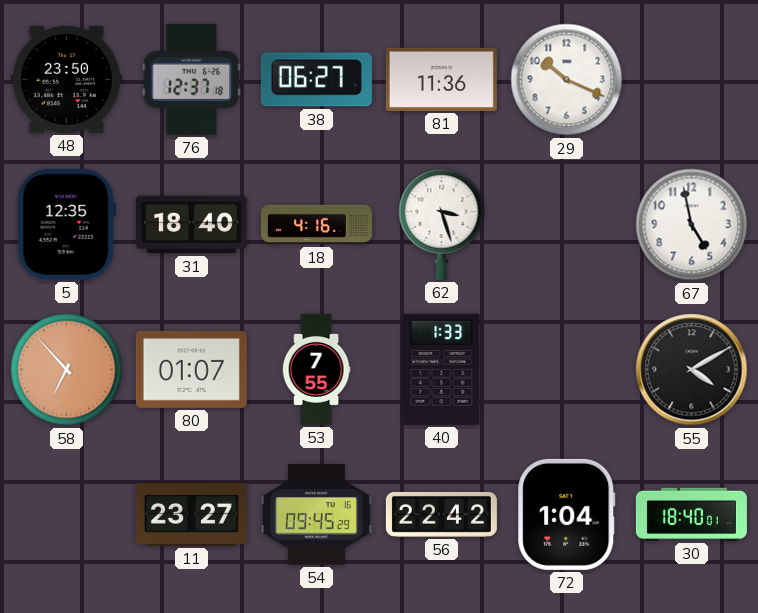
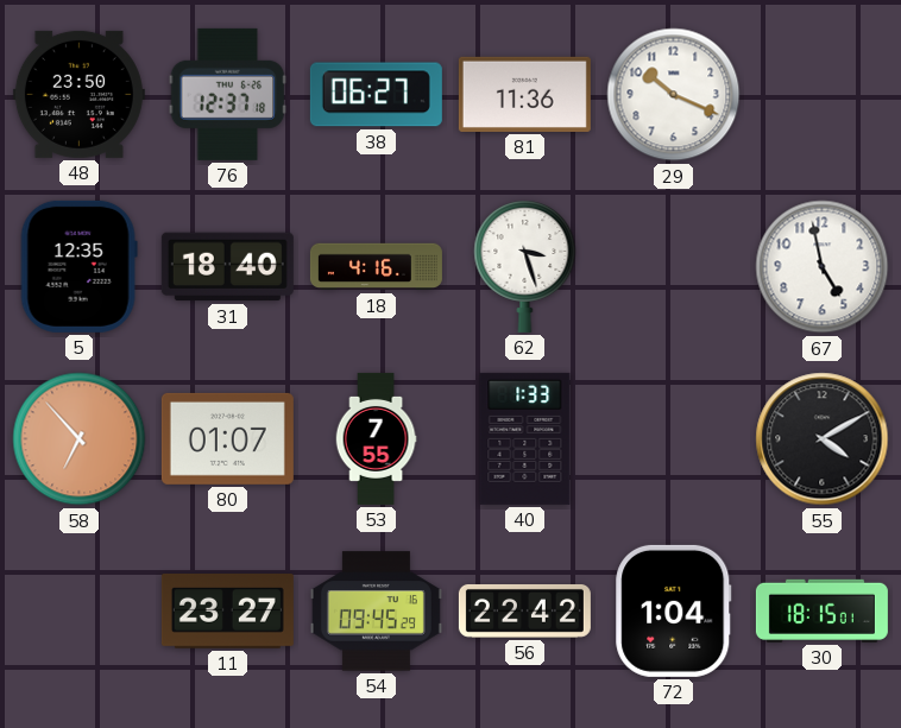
30: 18:40 -> 18:15
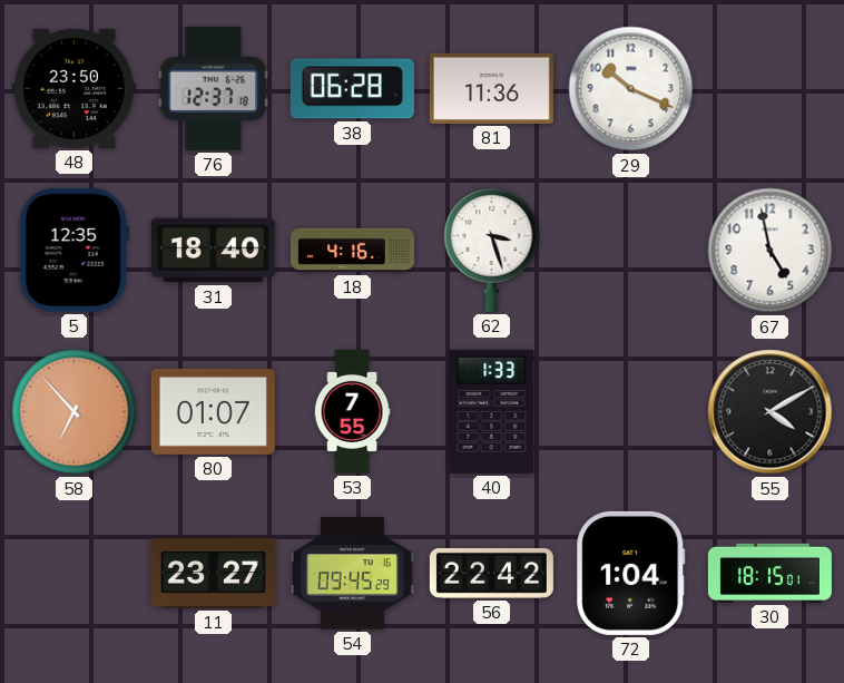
38: 06:27 -> 06:28
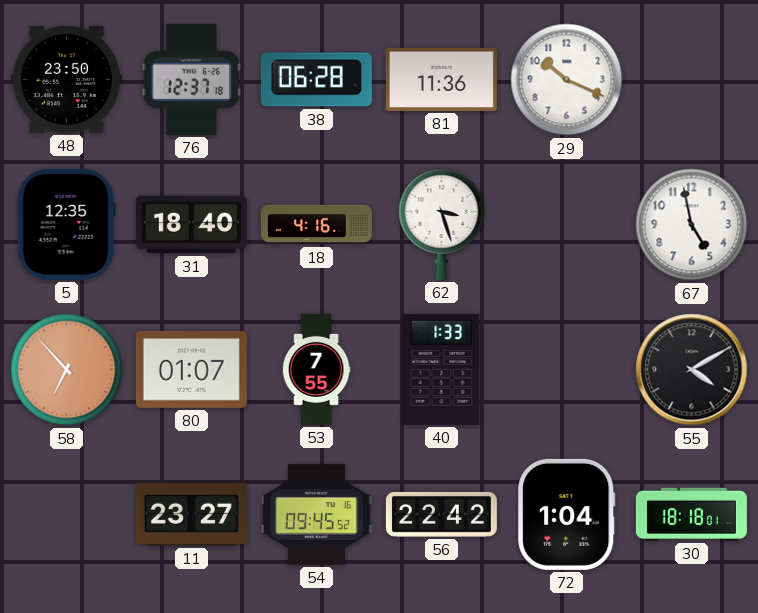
54: 09:45:29 -> 09:45:52
30: 18:15 -> 18:18
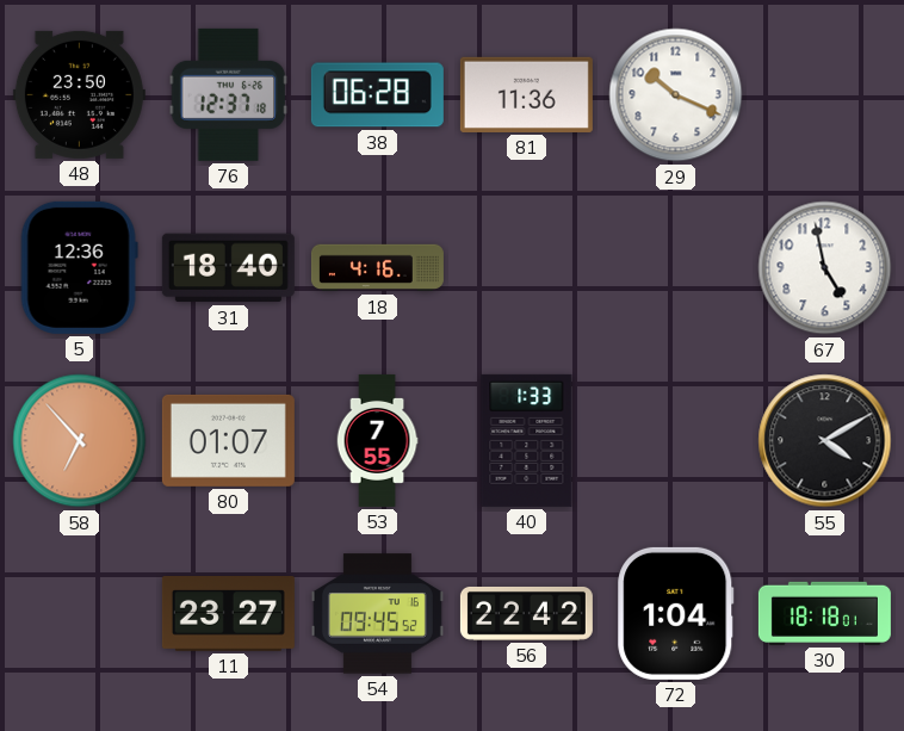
5: 12:35 -> 12:36
62: 3:27 -> none
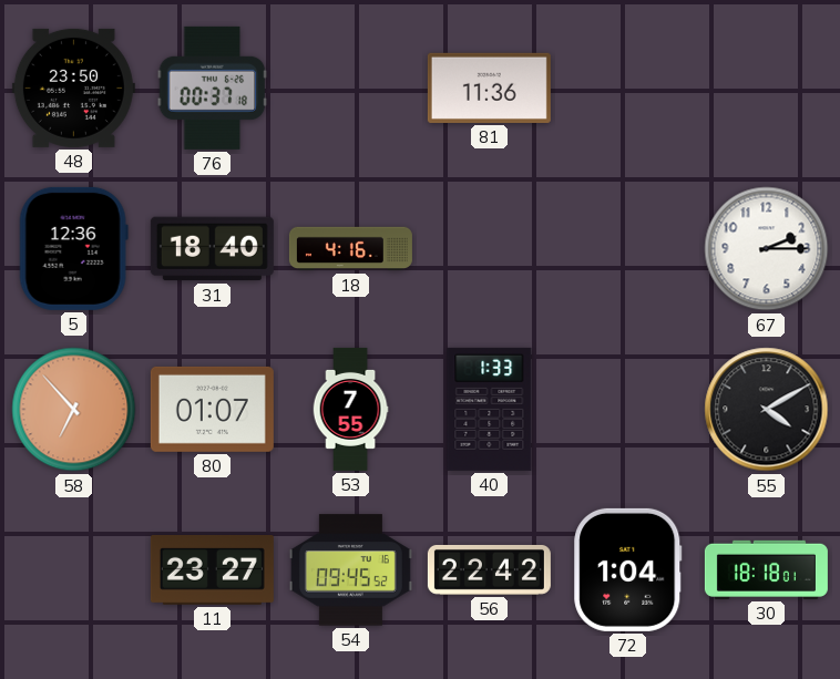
76: 12:37 -> 00:37
38: 06:28 -> none
29: 10:19 -> none
67: 4:58 -> 2:15
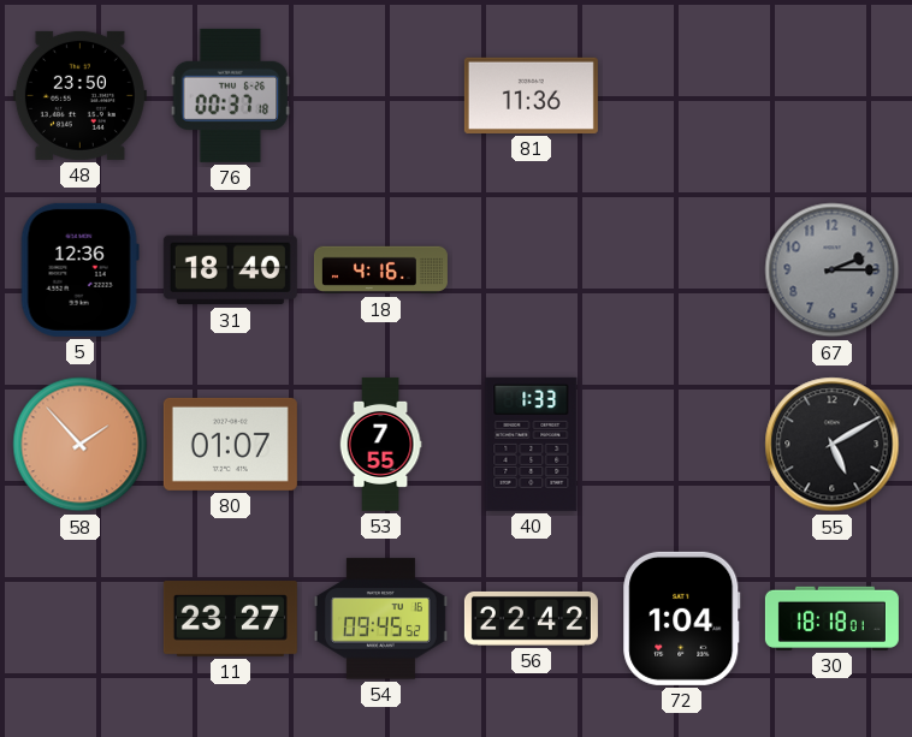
67 dial: white -> grey
58: 6:53 -> 1:53
55: 4:10 -> 5:10
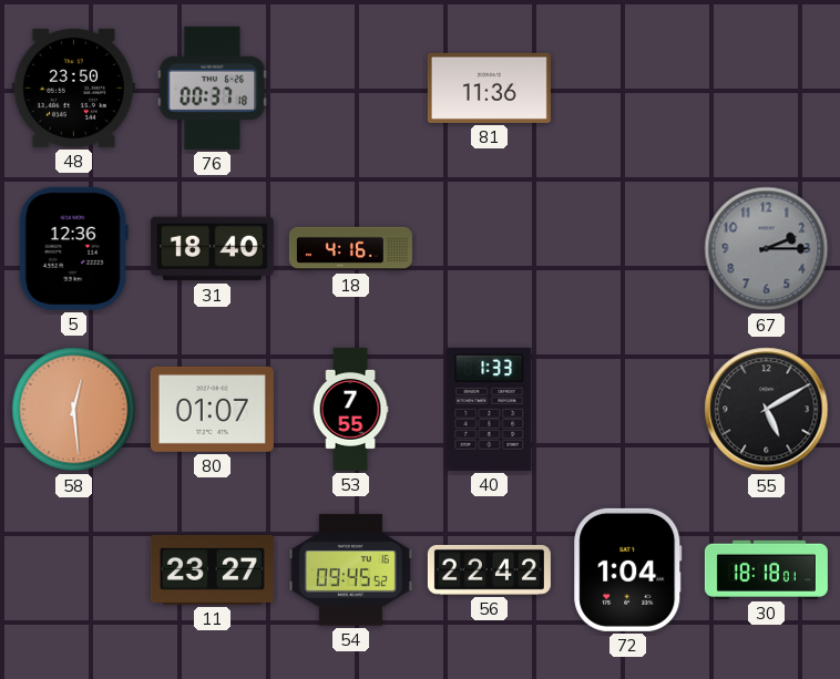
58: 1:53 -> 12:29
